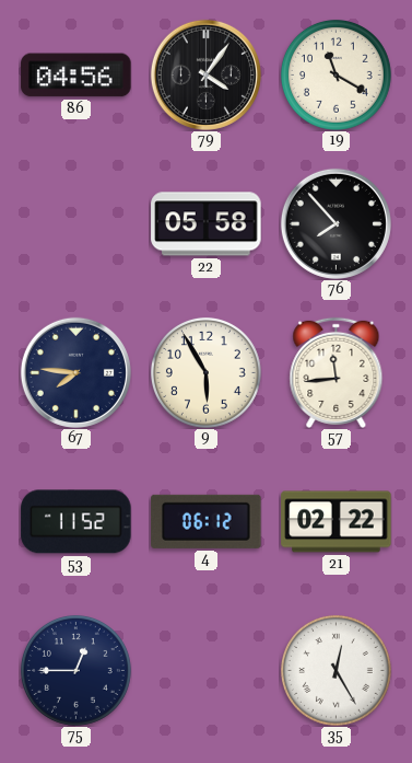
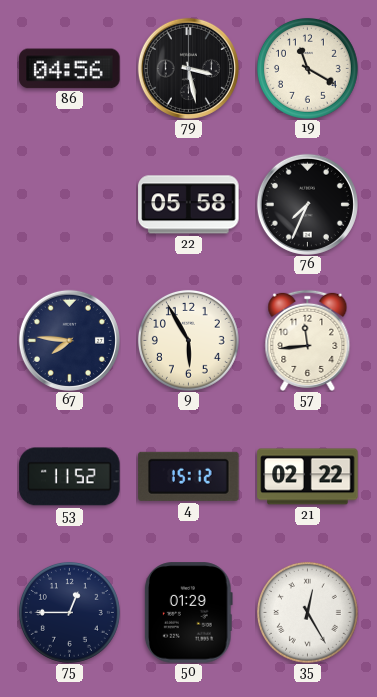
79: 4:06 -> 3:28
76: 7:53 -> 7:34
4: 06:12 -> 15:12
50: none -> 01:29
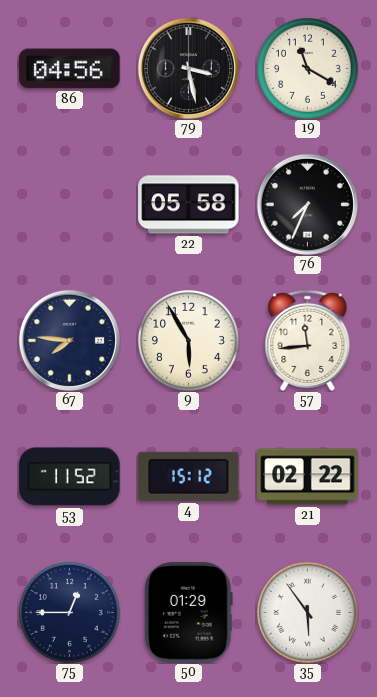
35: 12:25 -> 5:54
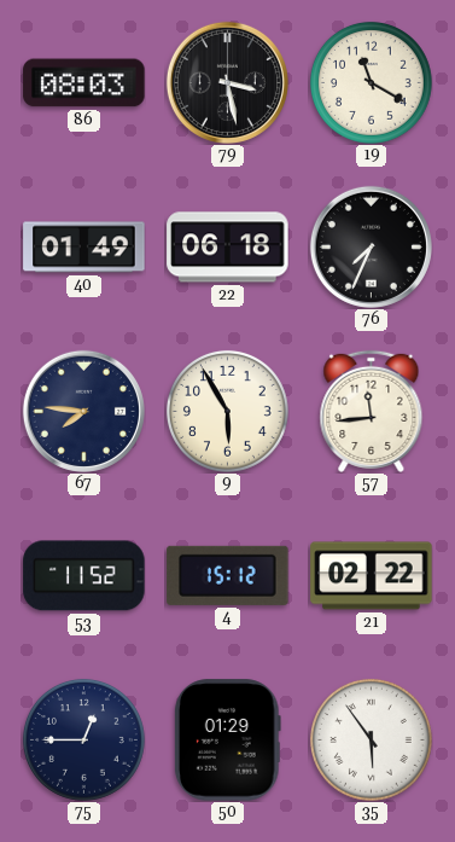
86: 04:56 -> 08:03
40: none -> 01:49
22: 05:58 -> 06:18
